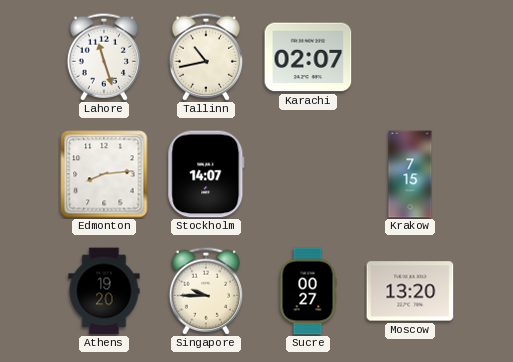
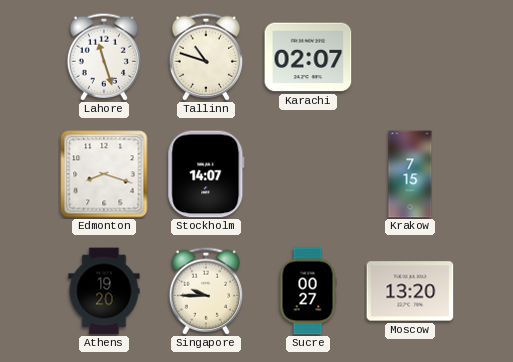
Tallinn: 10:43 -> 10:48
Edmonton: 8:14 -> 8:18
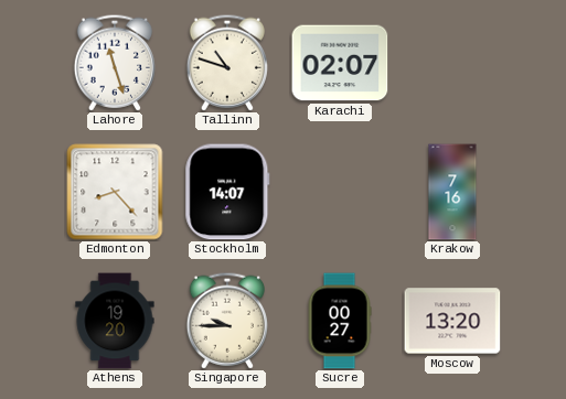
Edmonton: 8:18 -> 8:23
Krakow: 7:15 -> 7:16
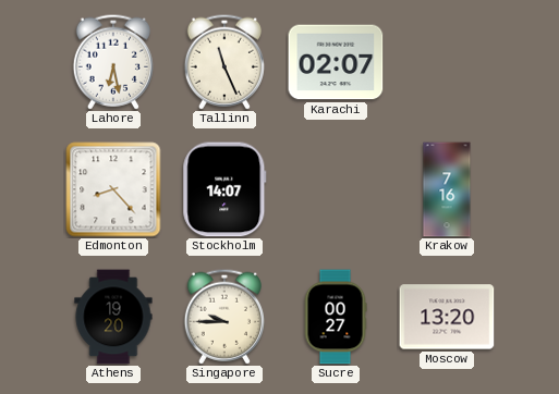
Lahore: 11:27 -> 6:28
Tallinn: 10:48 -> 11:26
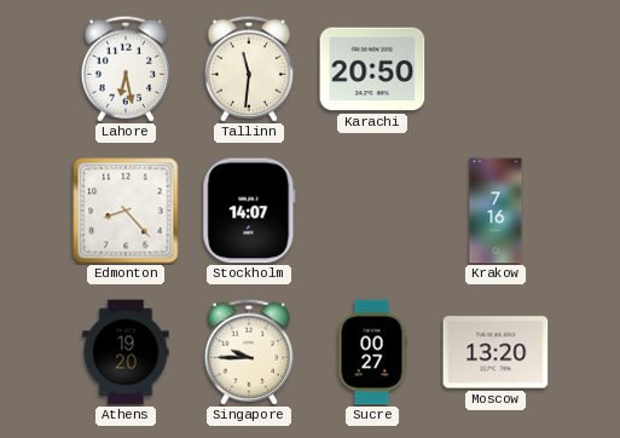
Tallinn: 11:26 -> 11:31
Karachi: 02:07 -> 20:50
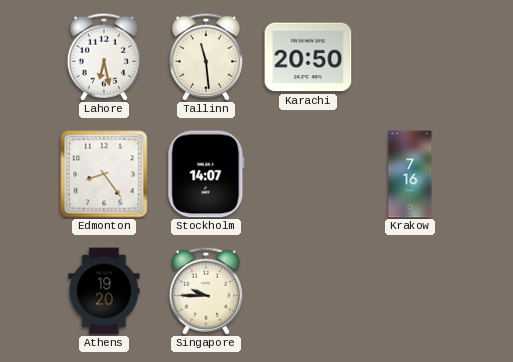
Tallinn: 11:31 -> 11:29
Edmonton: 8:23 -> 8:24
Sucre: 00:27 -> none
Moscow: 13:20 -> none
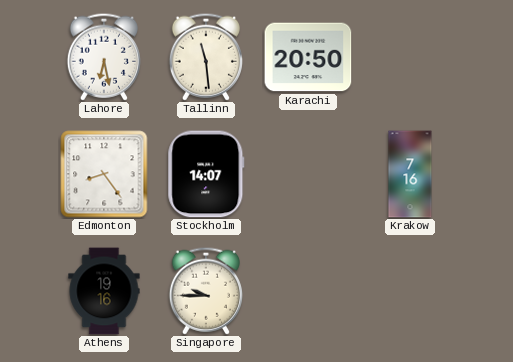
Athens: 19:20 -> 19:16
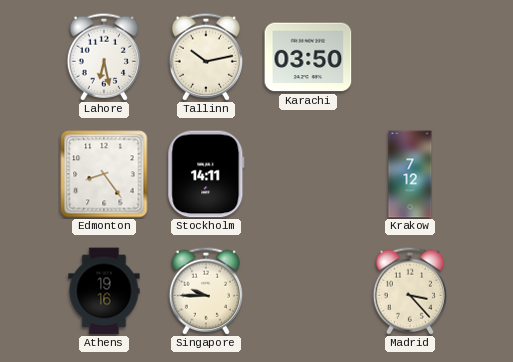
Tallinn: 11:29 -> 10:13
Karachi: 20:50 -> 03:50
Stockholm: 14:07 -> 14:11
Krakow: 7:16 -> 7:12
Madrid: none -> 3:23
